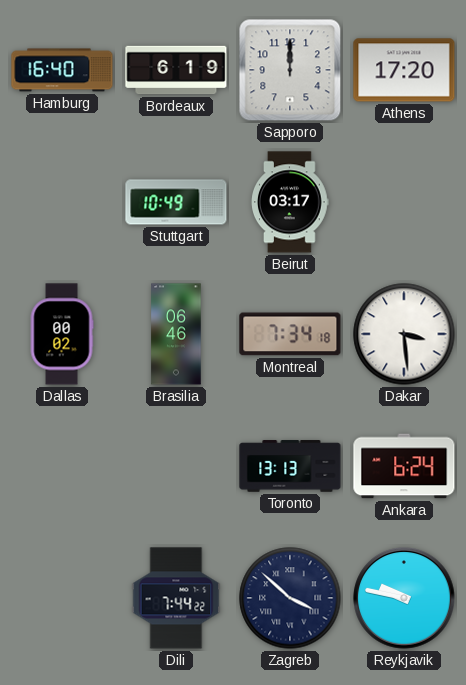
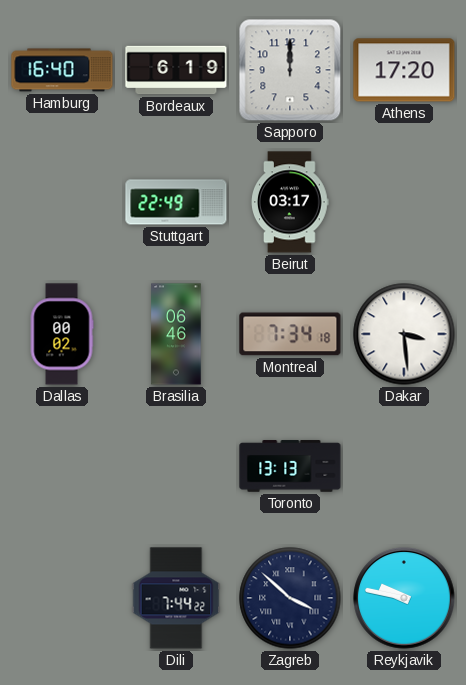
Stuttgart: 10:49 -> 22:49
Ankara: 6:24 -> none
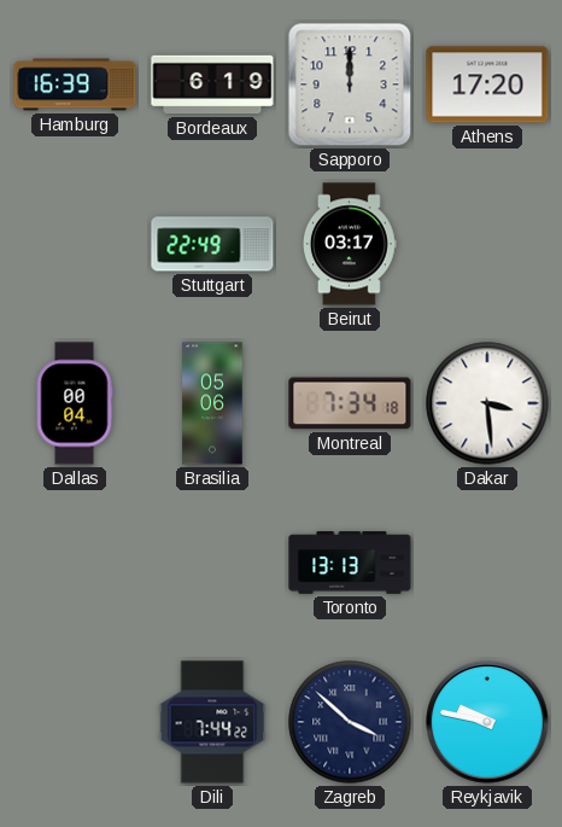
Hamburg: 16:40 -> 16:39
Dallas: 00:02 -> 00:04
Brasilia: 06:46 -> 05:06
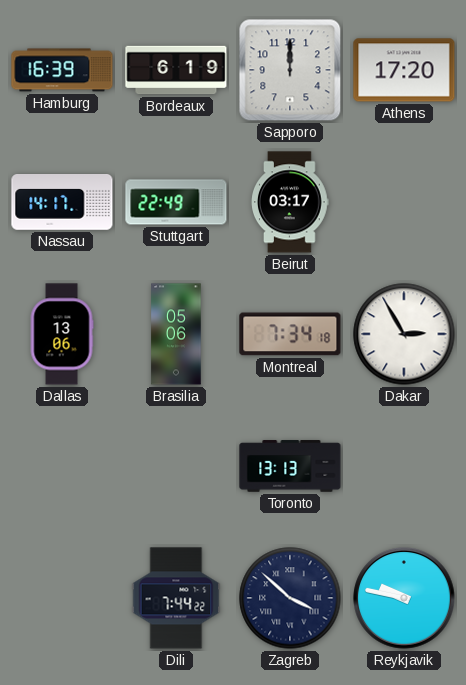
Nassau: none -> 14:17
Dallas: 00:04 -> 13:06
Dakar: 3:29 -> 2:55
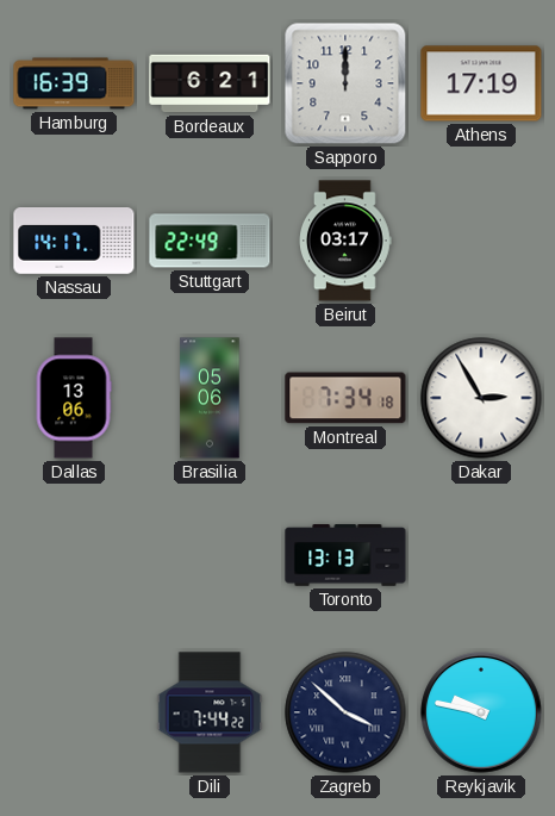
Bordeaux: 6:19 -> 6:21
Athens: 17:20 -> 17:19
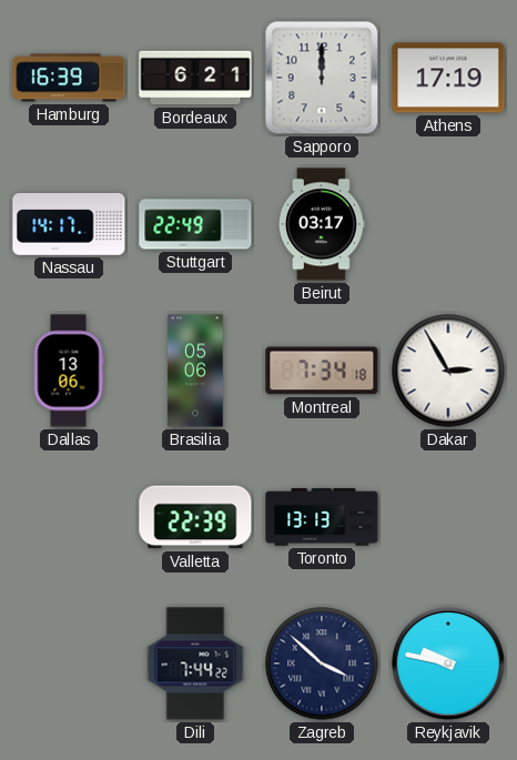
Valletta: none -> 22:39
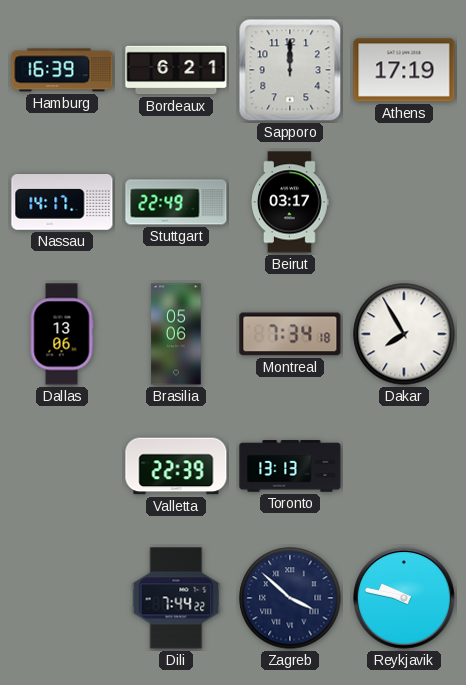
Dakar: 2:55 -> 7:55
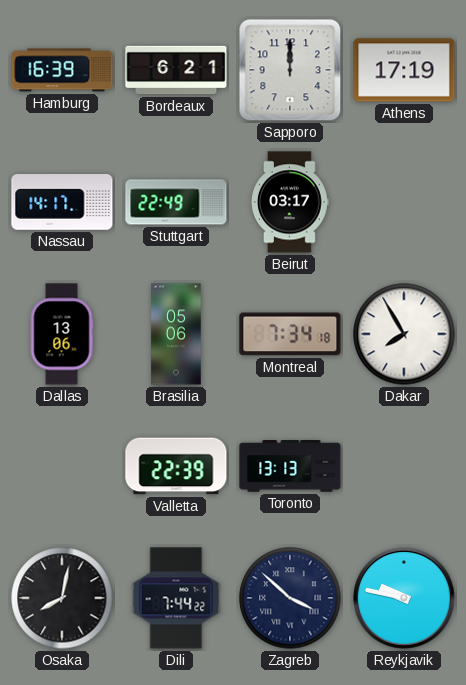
Osaka: none -> 8:02
